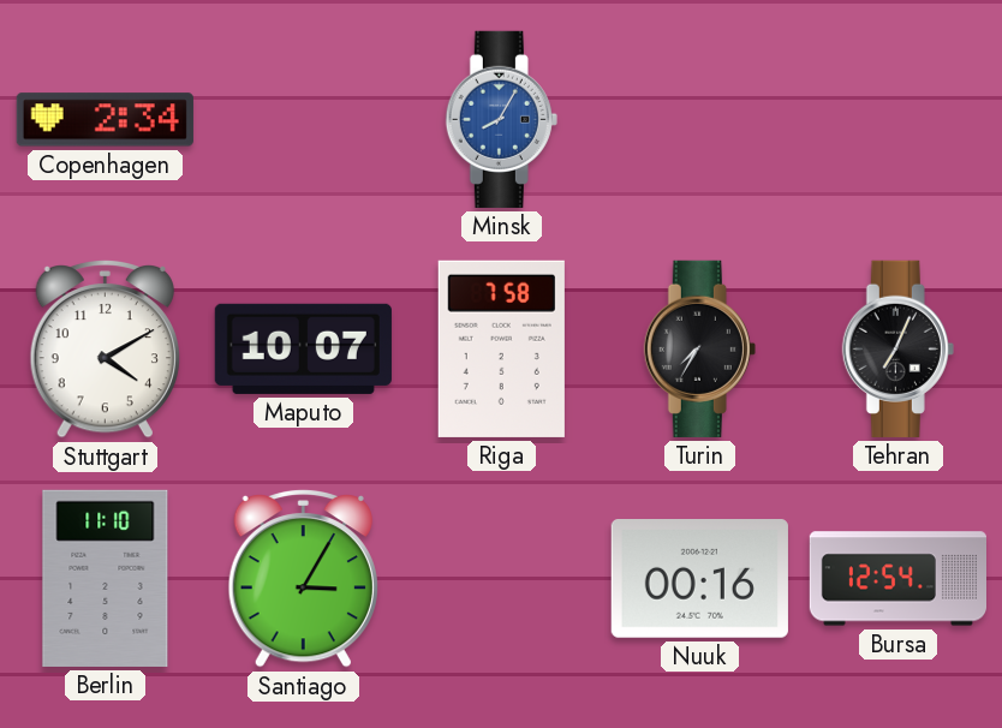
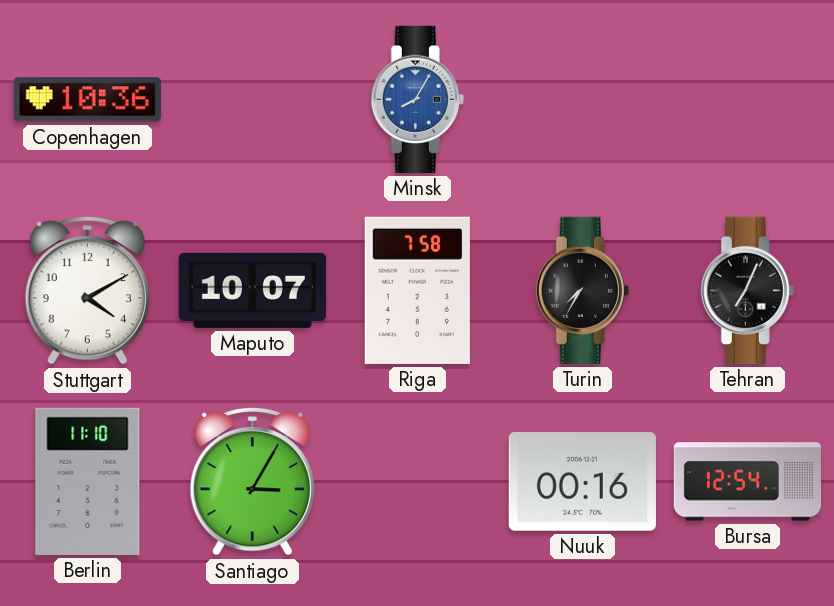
Copenhagen: 2:34 -> 10:36
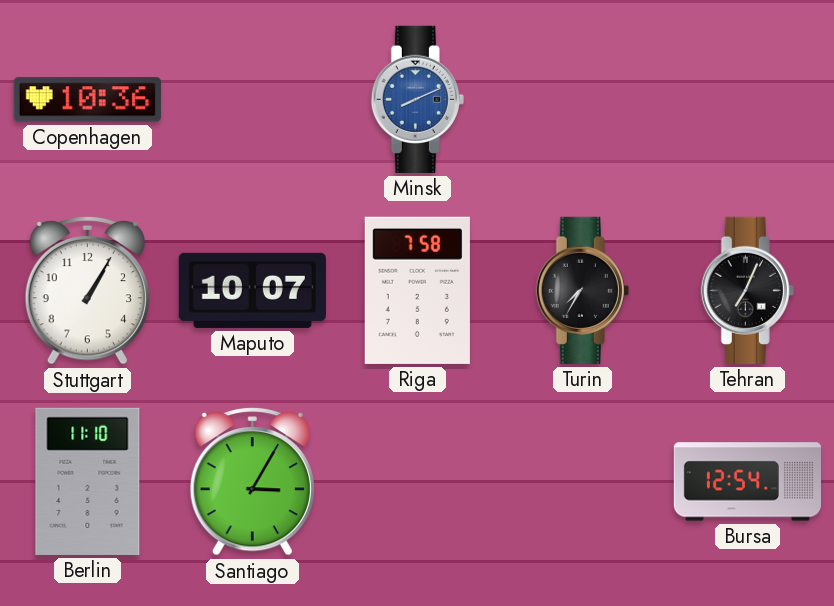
Minsk: 8:05 -> 8:11
Stuttgart: 4:10 -> 1:05
Nuuk: 00:16 -> none
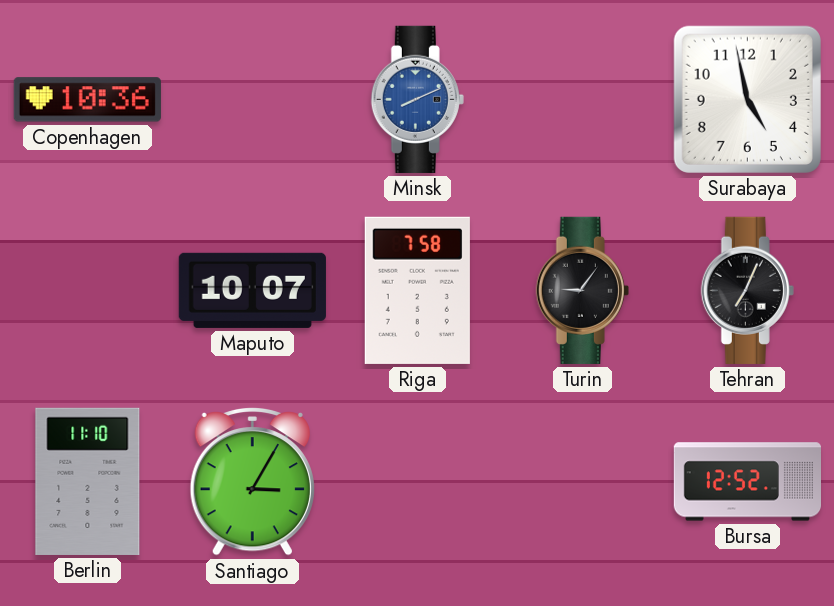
Surabaya: none -> 4:58
Stuttgart: 1:05 -> none
Turin: 7:35 -> 9:06
Bursa: 12:54 -> 12:52
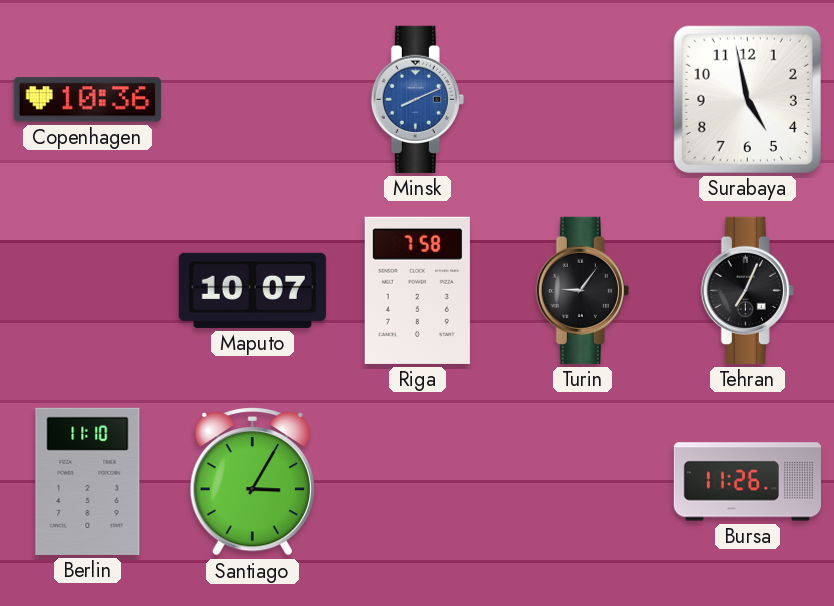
Bursa: 12:52 -> 11:26
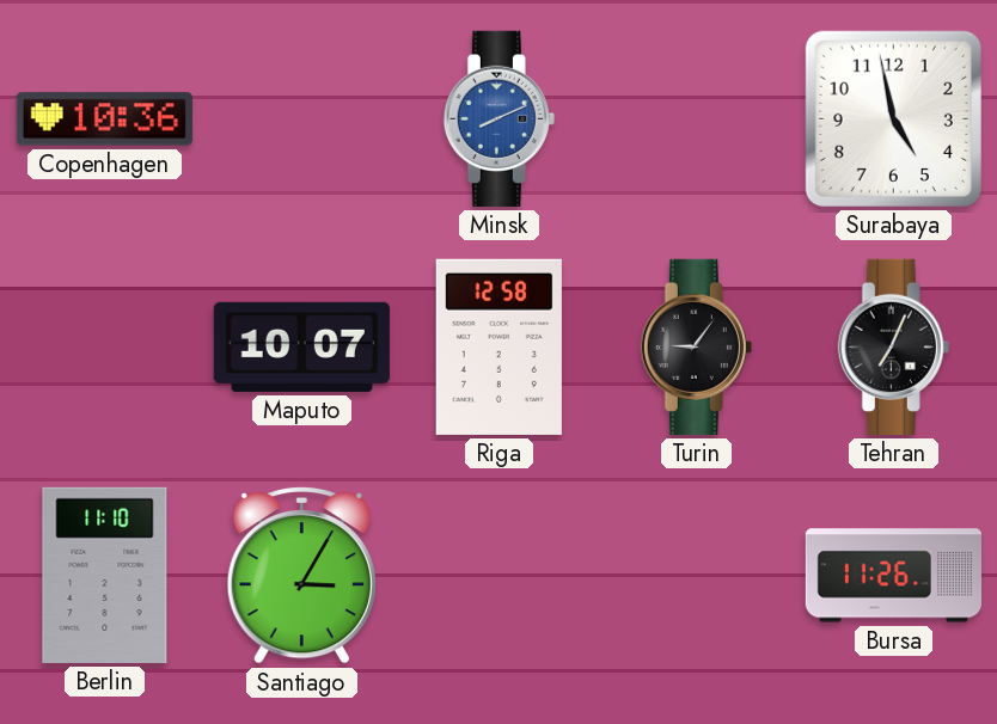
Riga: 7:58 -> 12:58
